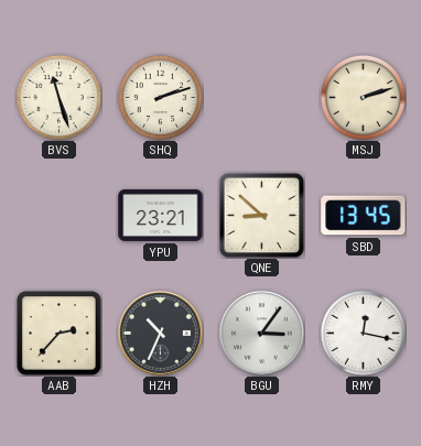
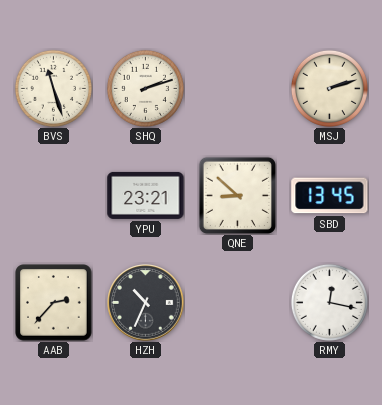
BGU: 3:06 -> none
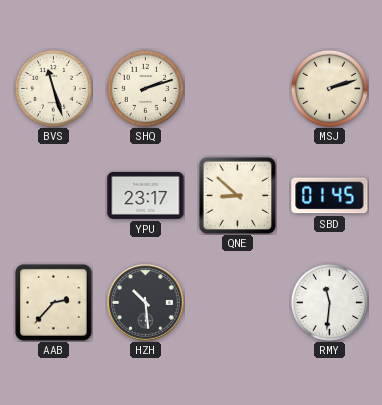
YPU: 23:21 -> 23:17
SBD: 13:45 -> 01:45
HZH: 10:34 -> 10:29
RMY: 12:17 -> 11:31
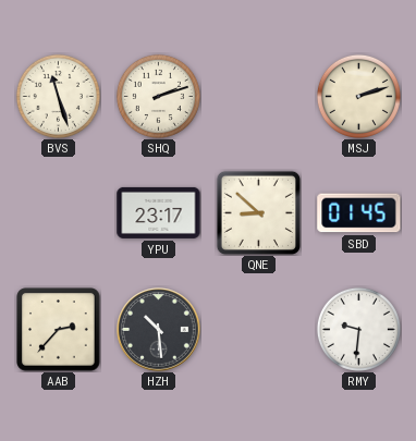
RMY: 11:31 -> 9:31
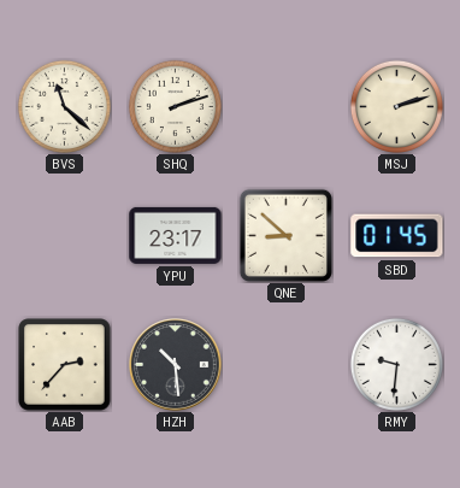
BVS: 11:27 -> 11:22
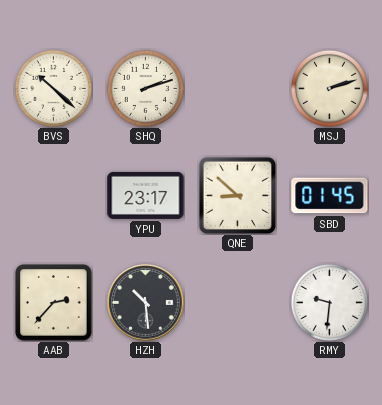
BVS: 11:22 -> 10:22
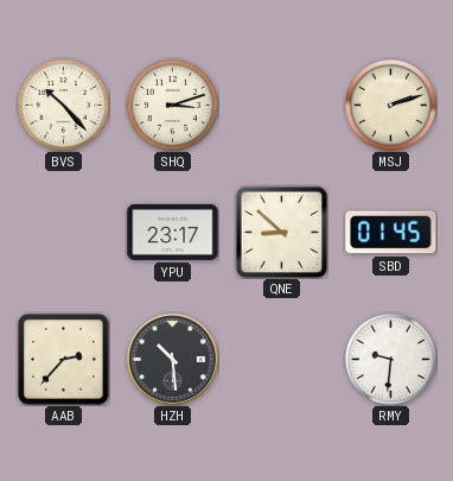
BVS: 10:22 -> 10:23
SHQ: 2:12 -> 3:12
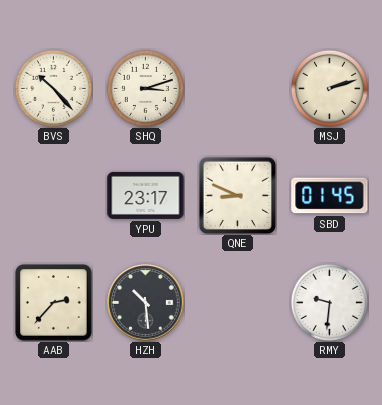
QNE: 8:52 -> 8:49
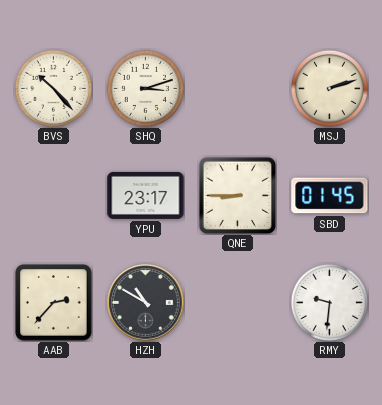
QNE: 8:49 -> 8:45
HZH: 10:29 -> 10:50
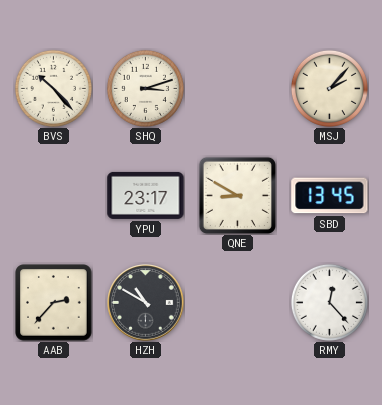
MSJ: 2:12 -> 2:07
QNE: 8:45 -> 8:50
SBD: 01:45 -> 13:45
RMY: 9:31 -> 12:23
